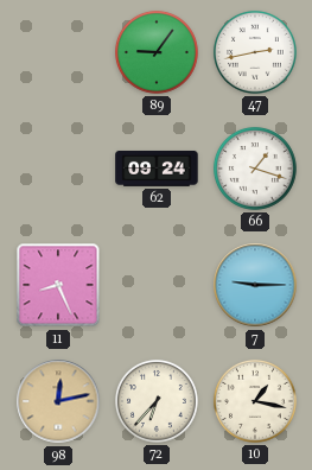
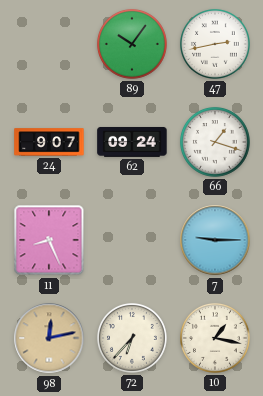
89: 9:06 -> 10:06
24: none -> 9:07
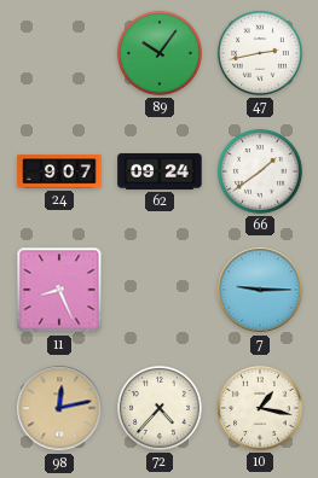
66: 1:18 -> 1:39
72: 6:37 -> 4:37
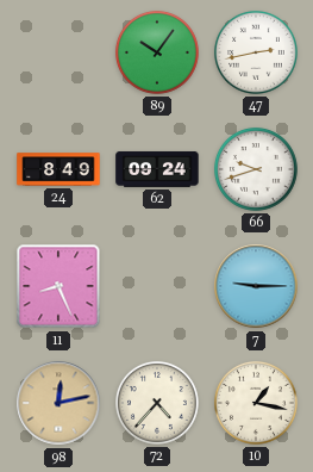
24: 9:07 -> 8:49
66: 1:39 -> 9:42
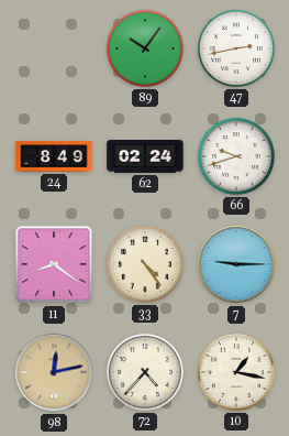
62: 09:24 -> 02:24
11: 8:26 -> 8:21
33: none -> 4:24
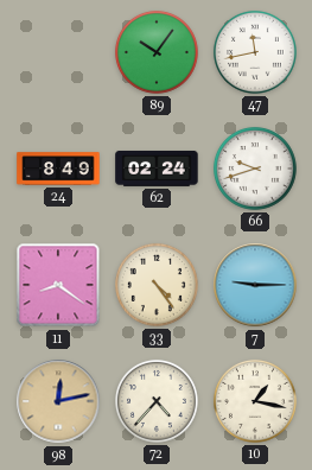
47: 2:43 -> 11:43
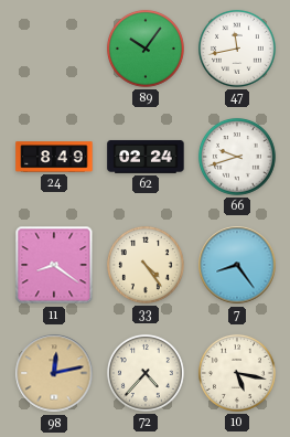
7: 9:15 -> 8:24
10: 1:17 -> 5:17
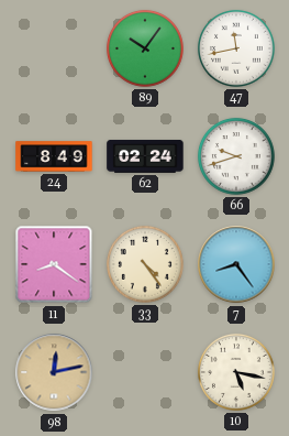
72: 4:37 -> none
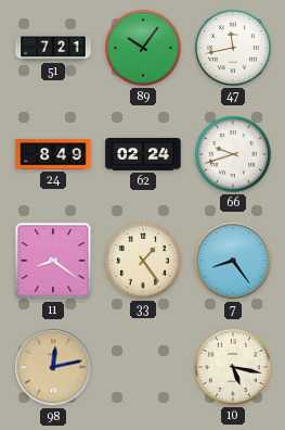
51: none -> 7:21
33: 4:24 -> 1:24
